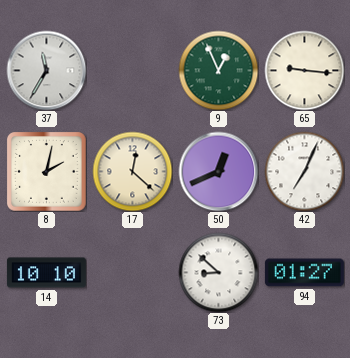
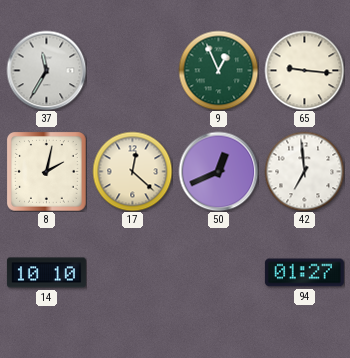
42: 7:04 -> 6:59
73: 8:52 -> none
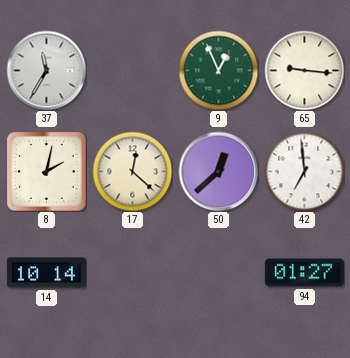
50: 12:41 -> 12:38
14: 10:10 -> 10:14
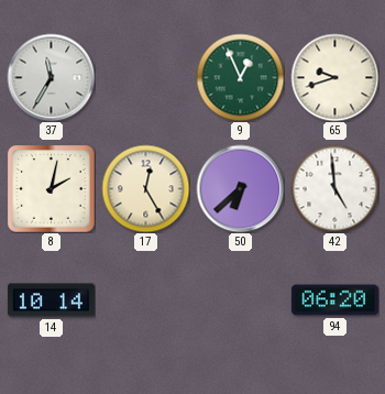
65: 9:16 -> 9:42
17: 12:22 -> 12:25
50: 12:38 -> 6:38
42: 6:59 -> 4:59
94: 01:27 -> 06:20
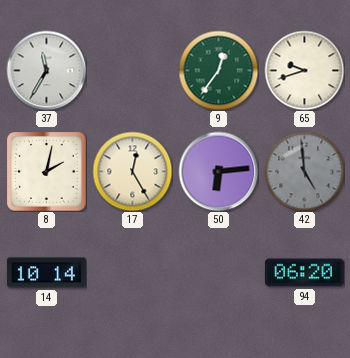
9: 12:56 -> 12:36
50: 6:38 -> 6:14
42 dial: white -> grey
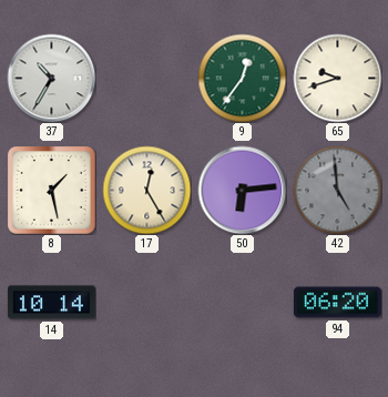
37: 11:35 -> 10:35
8: 2:02 -> 1:28
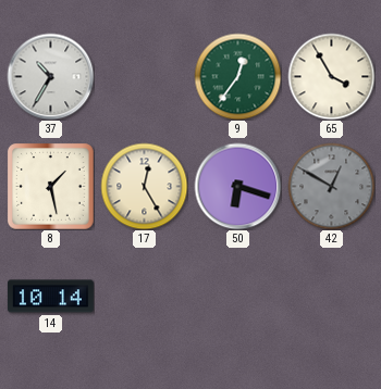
65: 9:42 -> 3:55
50: 6:14 -> 6:18
42: 4:59 -> 12:50
94: 06:20 -> none
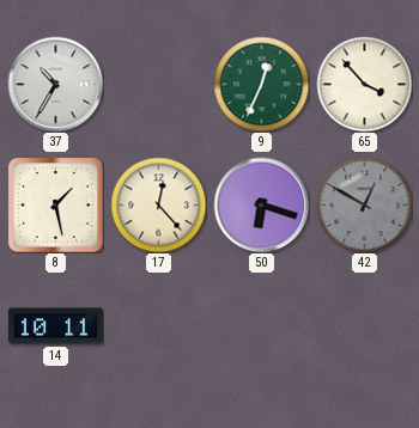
9: 12:36 -> 12:34
65: 3:55 -> 3:53
17: 12:25 -> 12:23
14: 10:14 -> 10:11
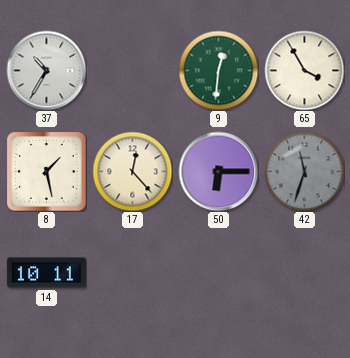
9: 12:34 -> 12:31
65: 3:53 -> 3:55
50: 6:18 -> 6:15
42: 12:50 -> 11:33
